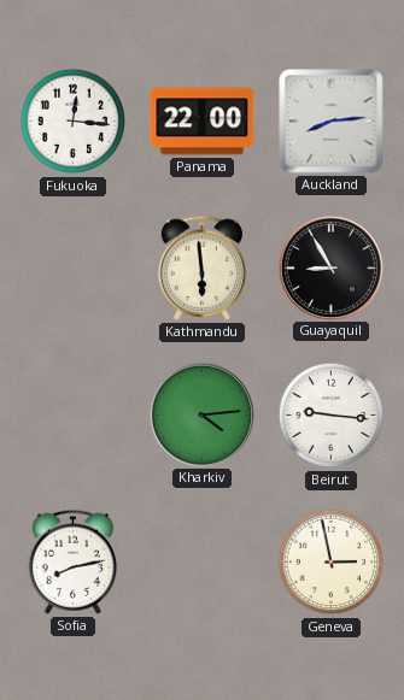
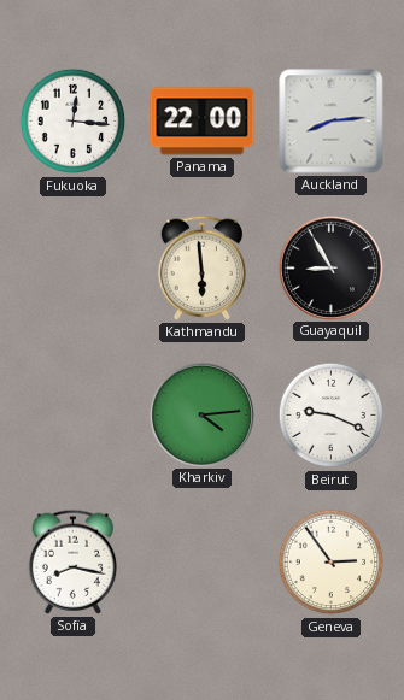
Beirut: 9:16 -> 9:19
Sofia: 8:13 -> 8:17
Geneva: 2:58 -> 2:54
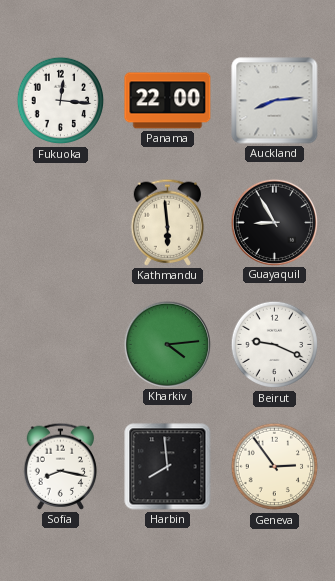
Harbin: none -> 7:59
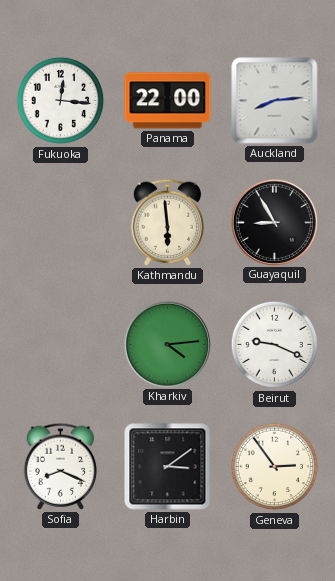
Sofia: 8:17 -> 8:19
Harbin: 7:59 -> 3:09
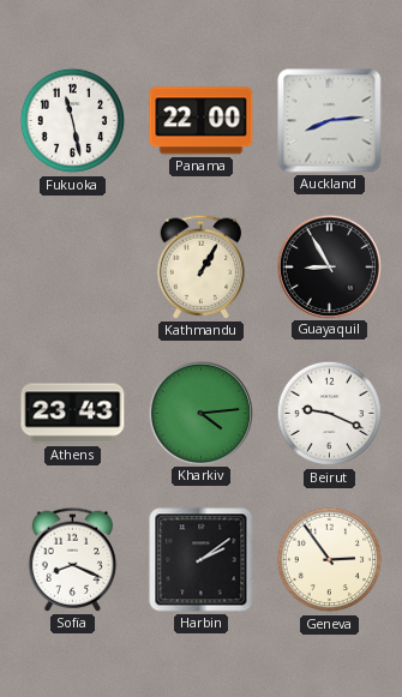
Fukuoka: 12:16 -> 11:28
Kathmandu: 5:59 -> 1:05
Athens: none -> 23:43
Harbin: 3:09 -> 2:09
